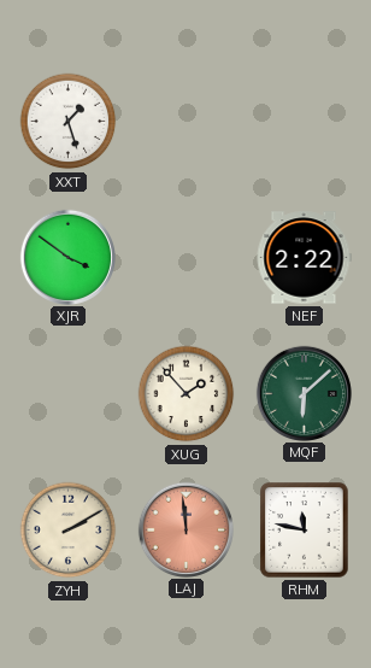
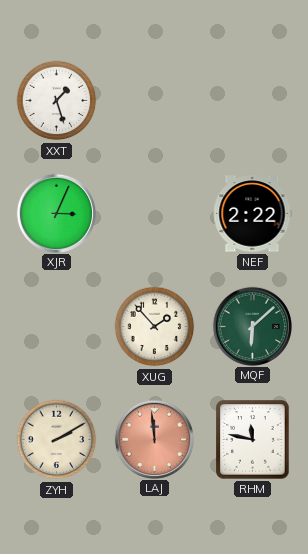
XJR: 3:51 -> 3:04
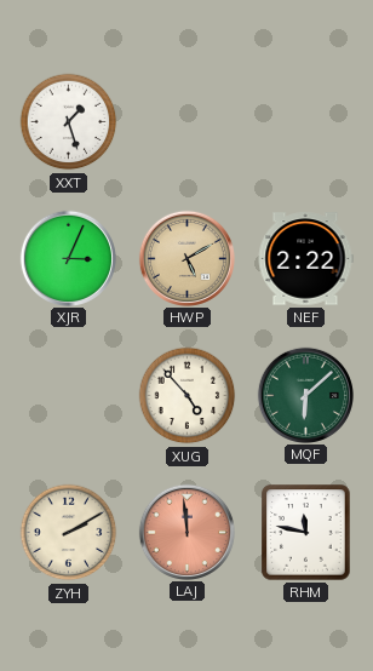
HWP: none -> 5:10
XUG: 1:53 -> 4:53
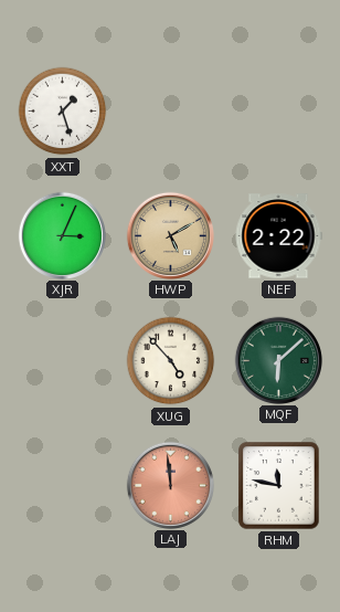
ZYH: 2:10 -> none
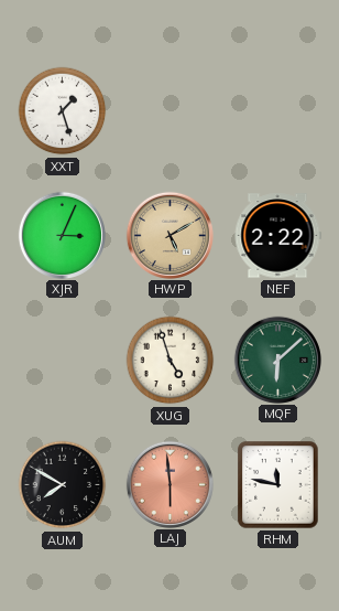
XUG: 4:53 -> 4:57
AUM: none -> 7:50
LAJ: 11:59 -> 5:59
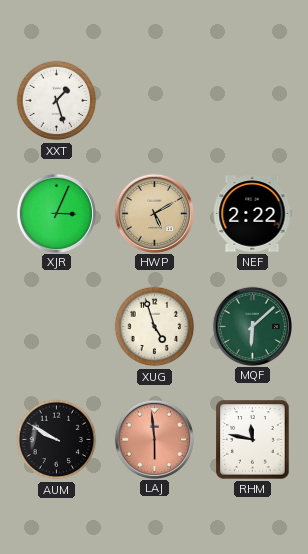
AUM: 7:50 -> 9:50
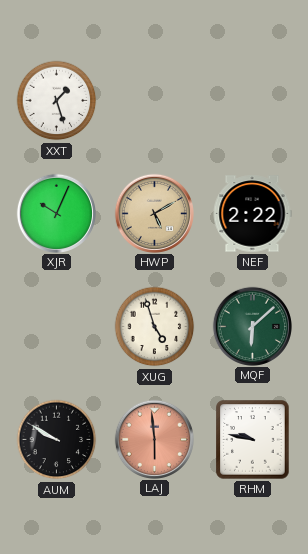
XJR: 3:04 -> 10:04
RHM: 11:47 -> 9:47
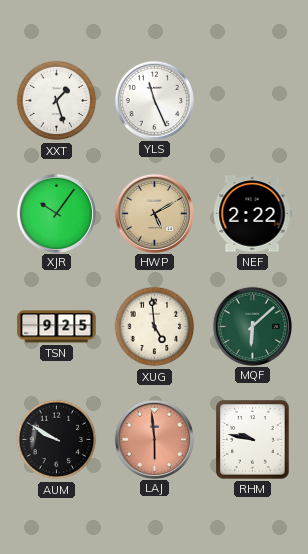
YLS: none -> 11:26
XJR: 10:04 -> 10:06
TSN: none -> 9:25
XUG: 4:57 -> 4:59
